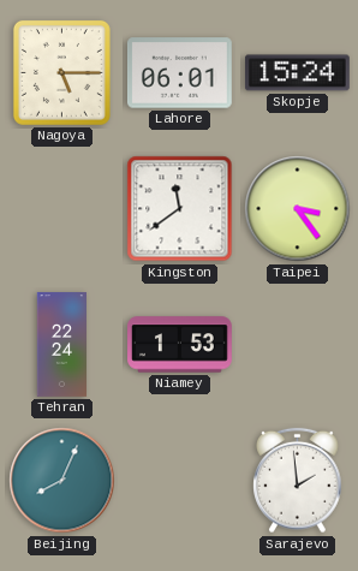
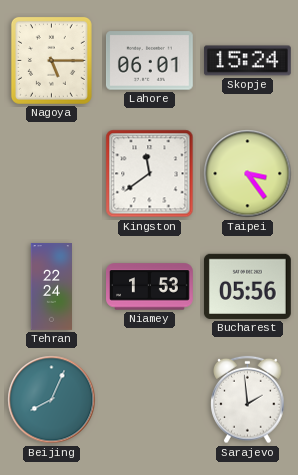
Bucharest: none -> 05:56
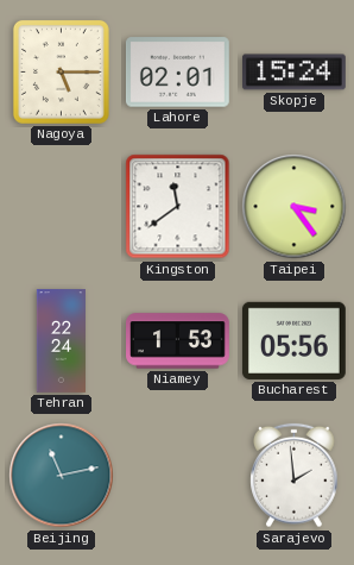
Lahore: 06:01 -> 02:01
Beijing: 8:04 -> 11:13
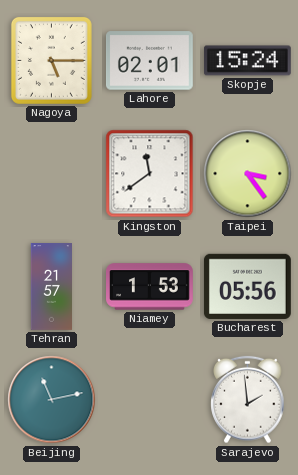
Tehran: 22:24 -> 21:57
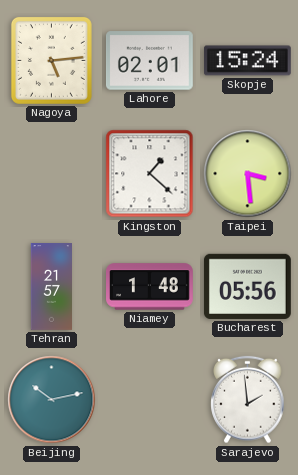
Nagoya: 5:15 -> 5:14
Kingston: 11:39 -> 1:22
Taipei: 3:24 -> 3:29
Niamey: 1:53 -> 1:48
Beijing: 11:13 -> 10:13
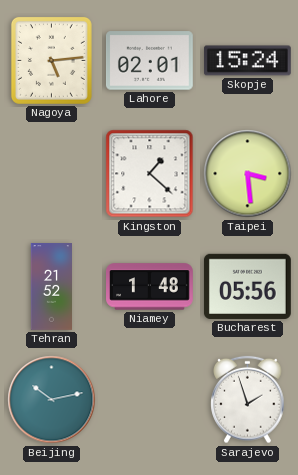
Tehran: 21:57 -> 21:52
Sarajevo: 1:59 -> 1:57
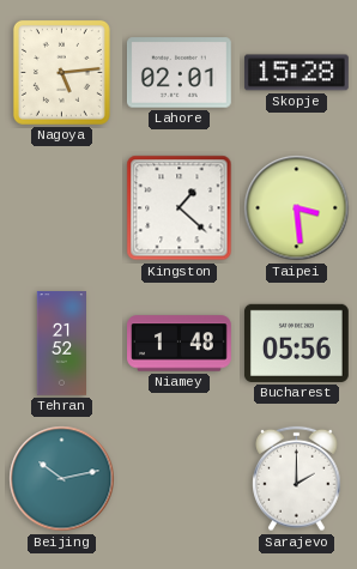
Skopje: 15:24 -> 15:28
Sarajevo: 1:57 -> 2:00
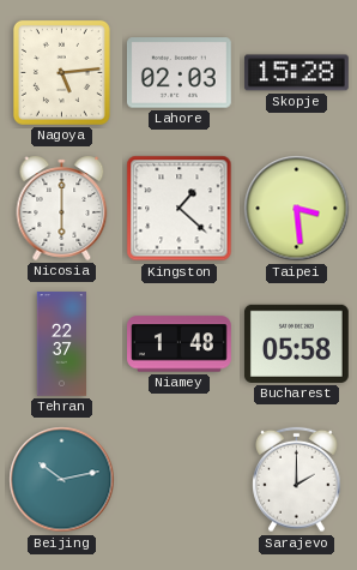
Lahore: 02:01 -> 02:03
Nicosia: none -> 6:00
Tehran: 21:52 -> 22:37
Bucharest: 05:56 -> 05:58
